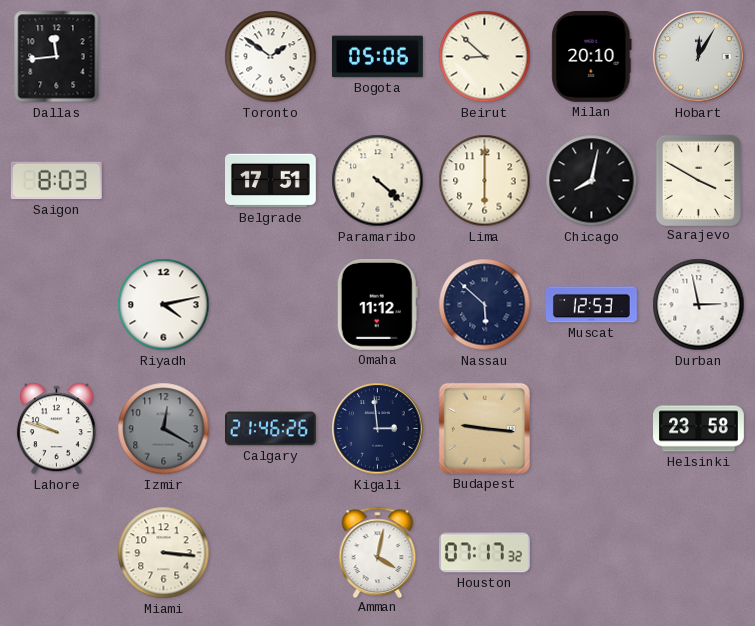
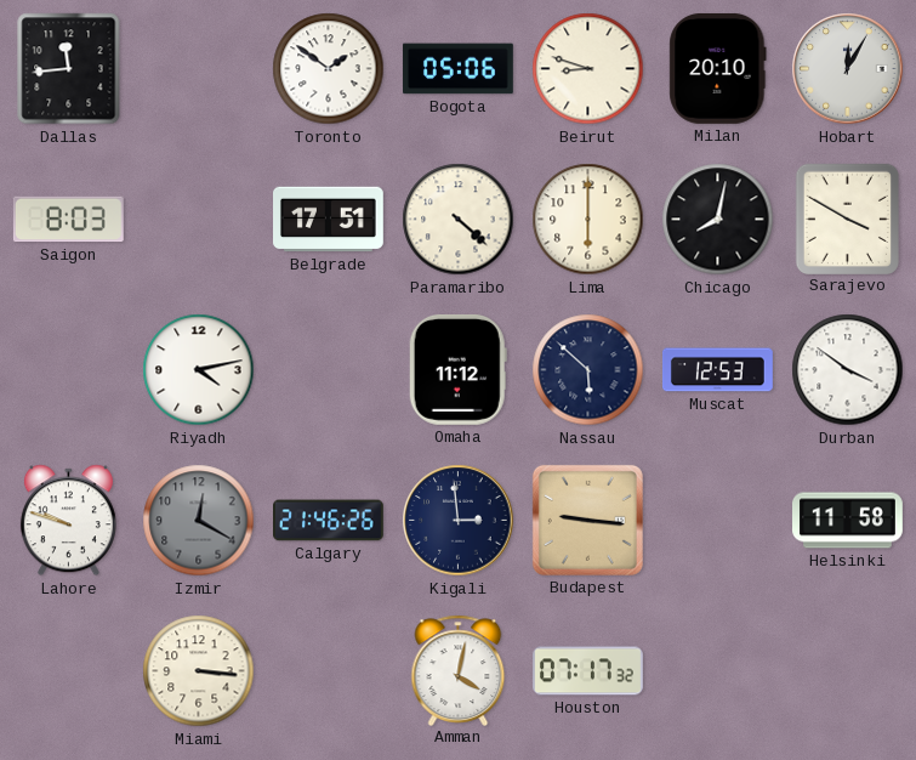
Beirut: 8:52 -> 8:48
Durban: 2:58 -> 3:51
Helsinki: 23:58 -> 11:58
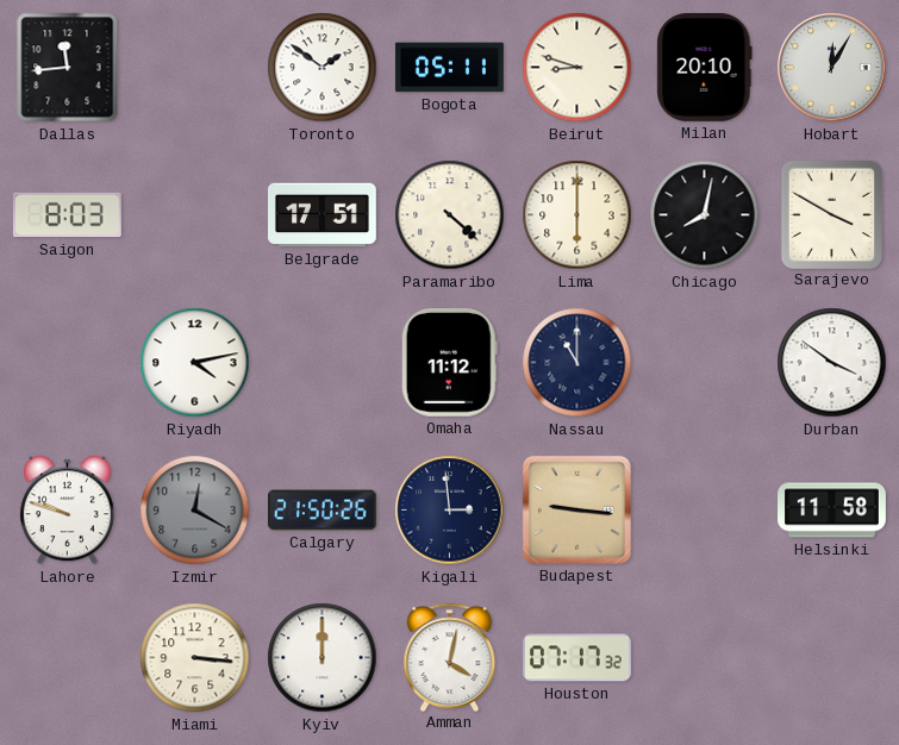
Bogota: 05:06 -> 05:11
Nassau: 5:52 -> 11:00
Muscat: 12:53 -> none
Calgary: 21:46 -> 21:50
Kyiv: none -> 12:00
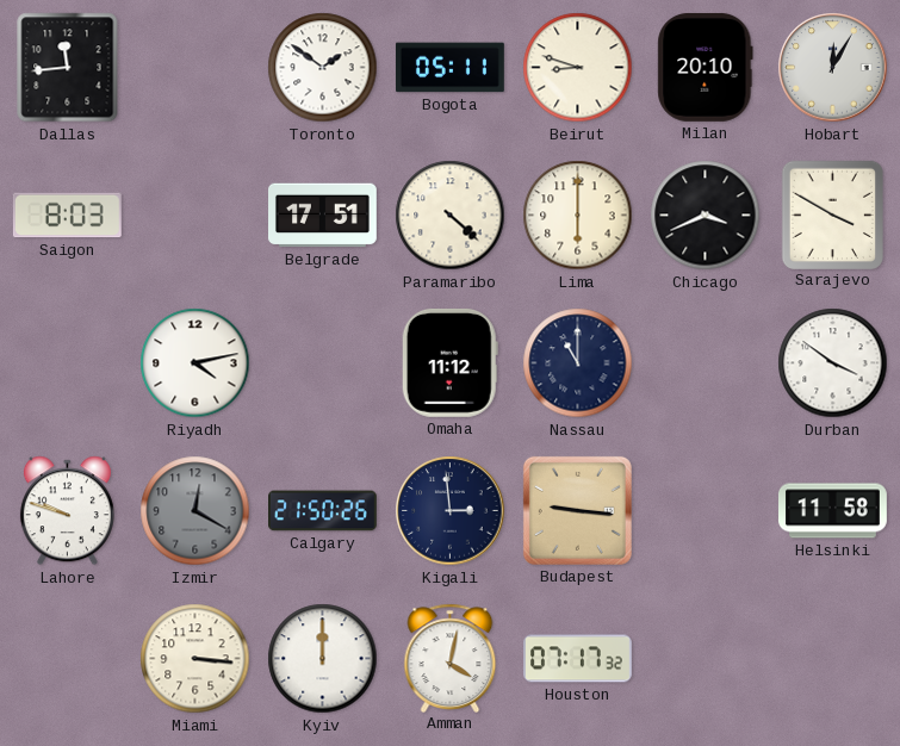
Chicago: 8:02 -> 3:41
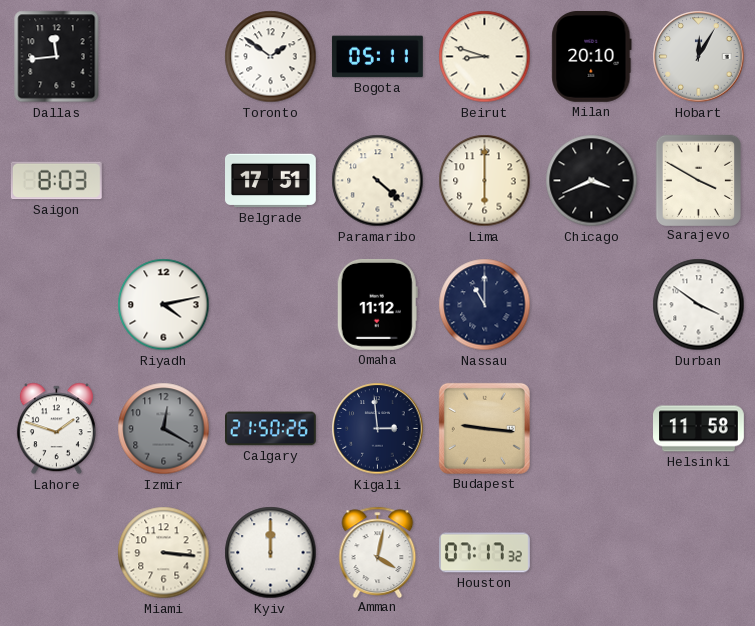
Lahore: 9:48 -> 1:48
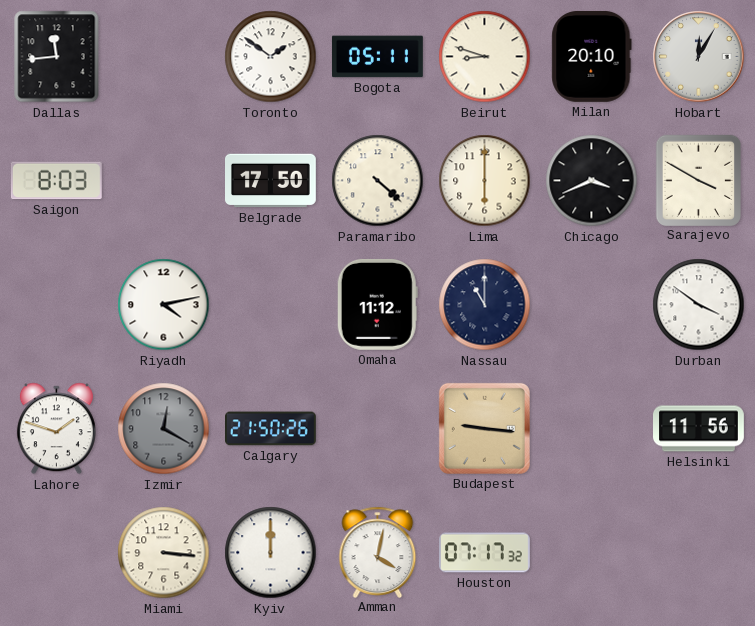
Belgrade: 17:51 -> 17:50
Kigali: 2:59 -> none
Helsinki: 11:58 -> 11:56
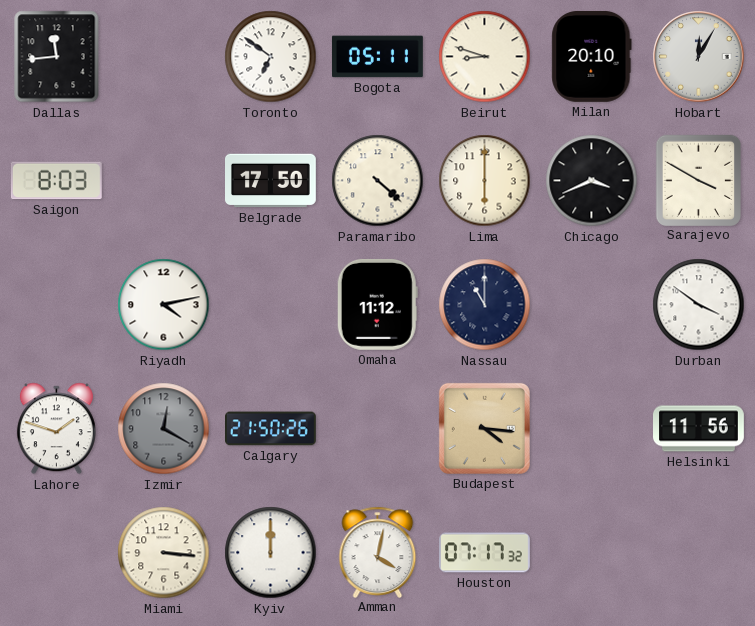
Toronto: 1:51 -> 6:51
Budapest: 9:16 -> 4:16
